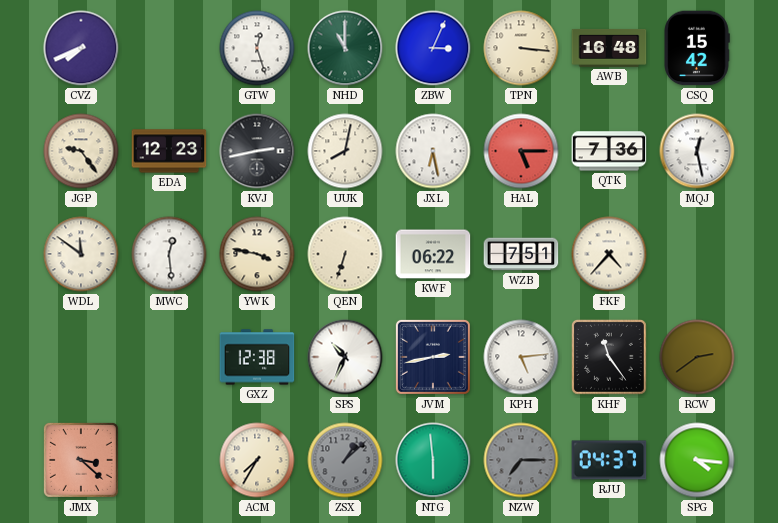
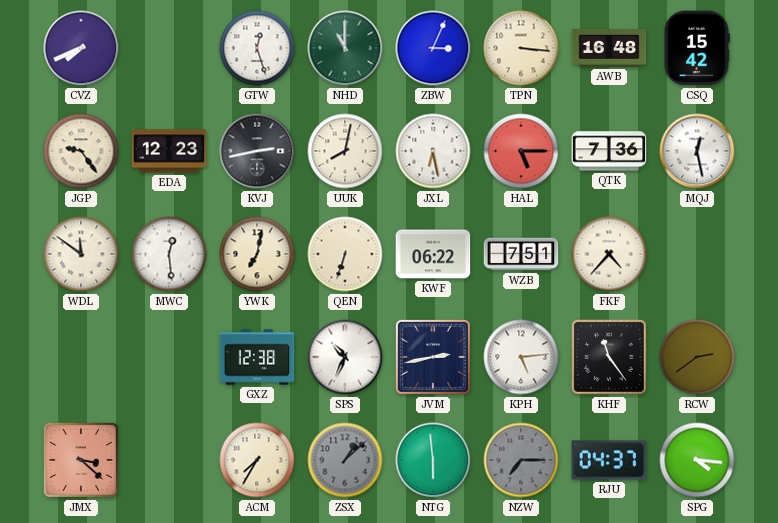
YWK: 3:47 -> 7:02
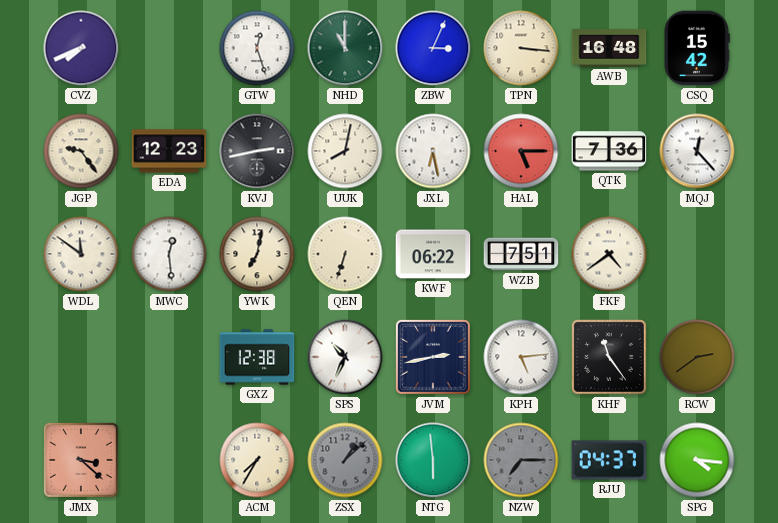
MQJ: 12:28 -> 12:23
FKF: 4:37 -> 4:39
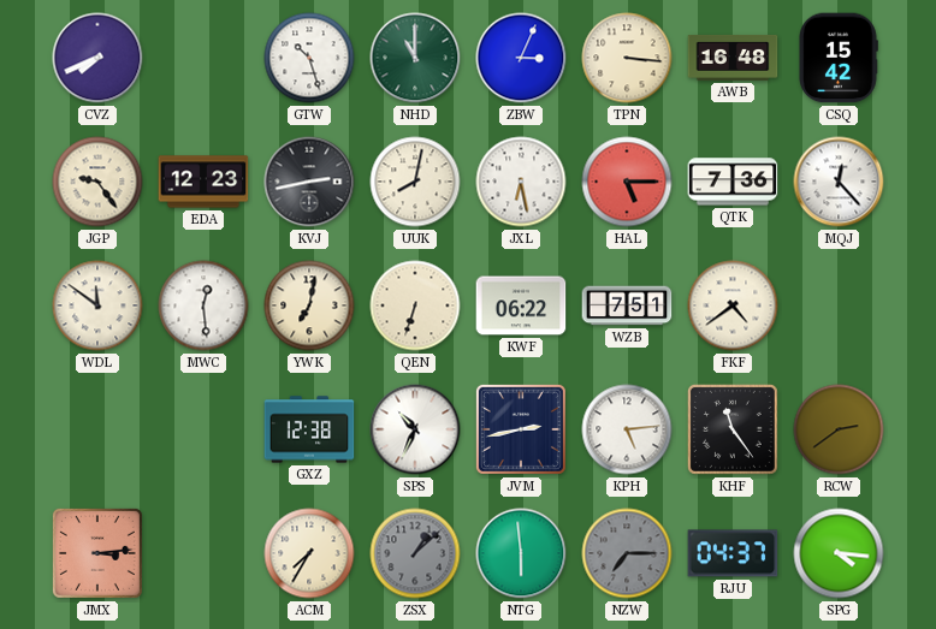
GTW: 12:27 -> 10:27
JMX: 3:22 -> 3:14
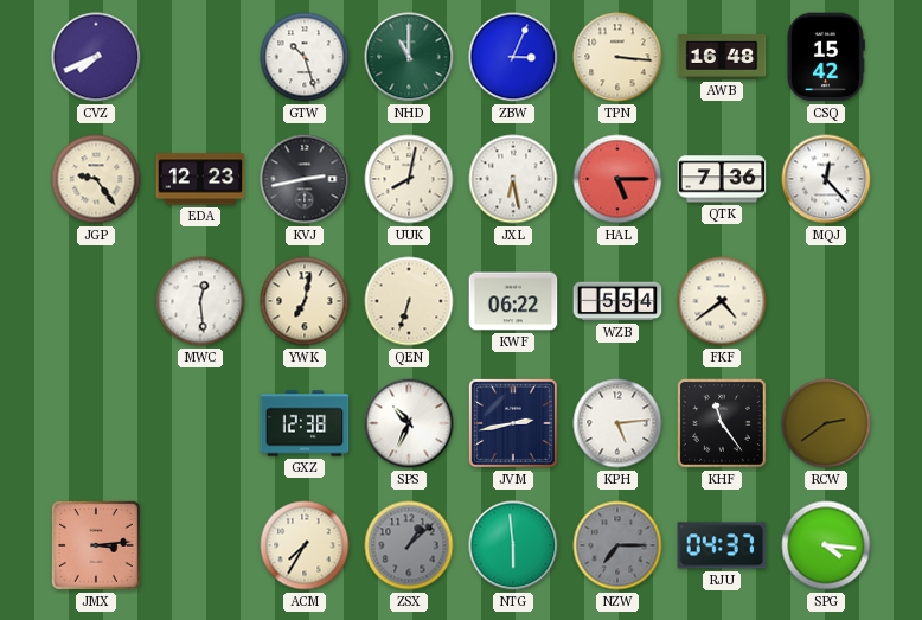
WDL: 11:51 -> none
WZB: 7:51 -> 5:54
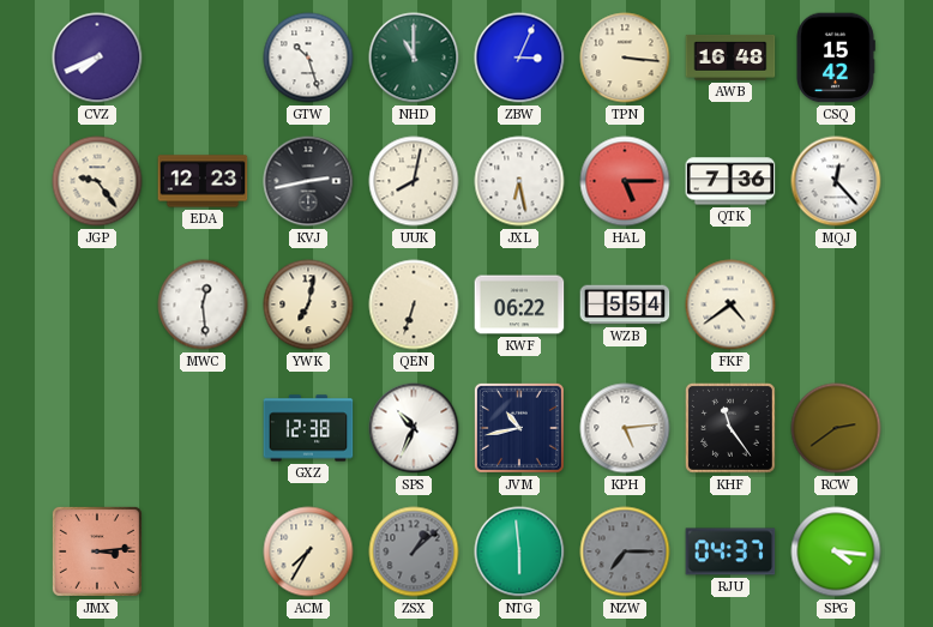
JVM: 2:43 -> 10:43
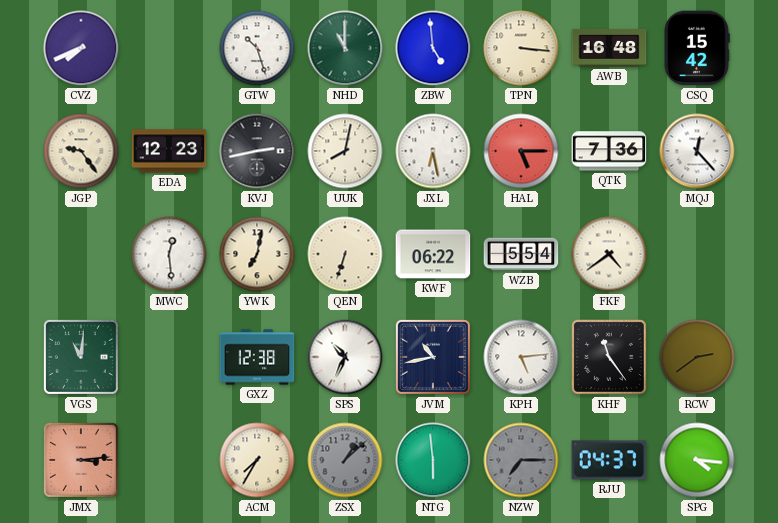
ZBW: 3:04 -> 4:59
VGS: none -> 11:01
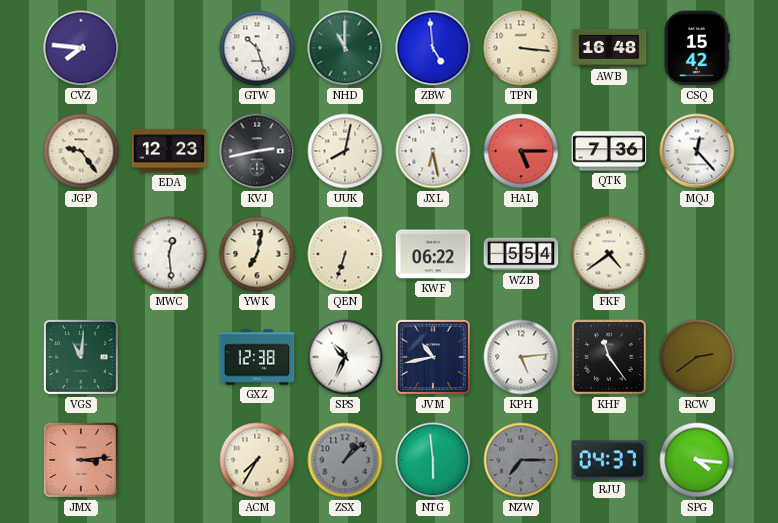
CVZ: 7:41 -> 7:46
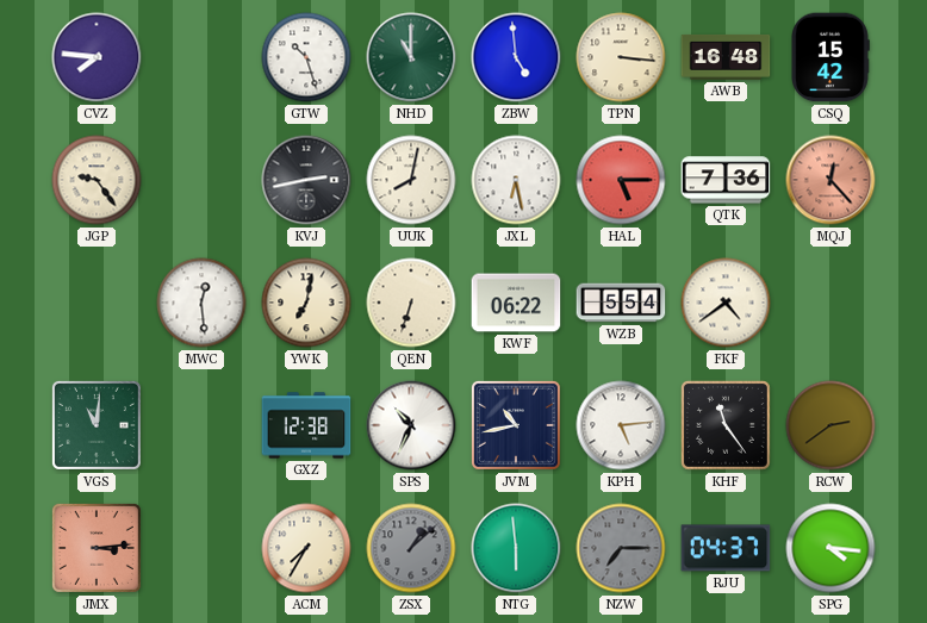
EDA: 12:23 -> none
MQJ dial: white -> salmon
